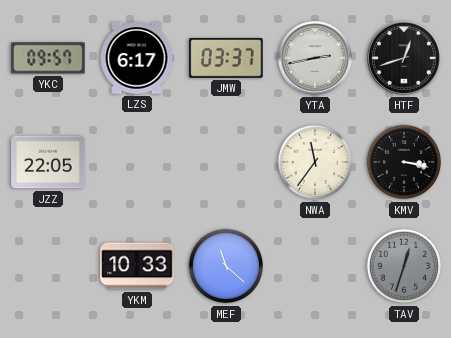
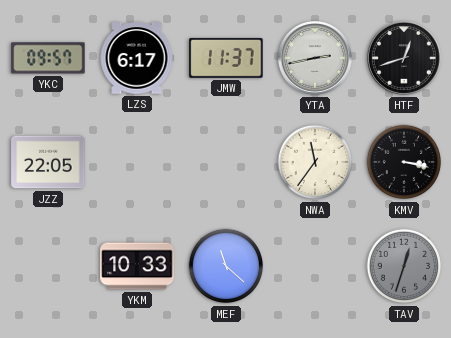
JMW: 03:37 -> 11:37
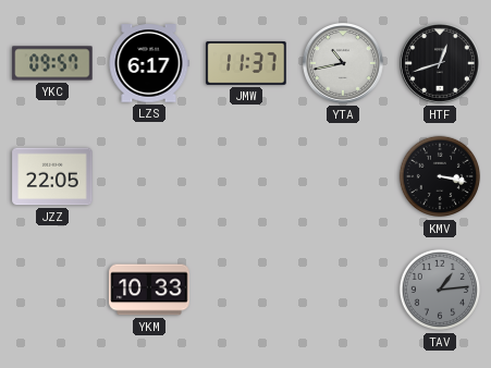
YTA: 2:43 -> 10:43
NWA: 11:36 -> none
MEF: 11:22 -> none
TAV: 12:33 -> 1:14
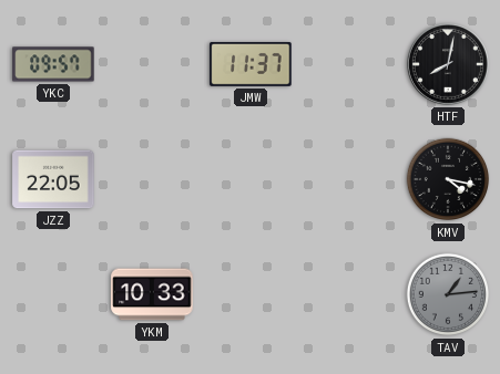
LZS: 6:17 -> none
YTA: 10:43 -> none
HTF: 12:42 -> 8:02
KMV: 3:17 -> 4:17
